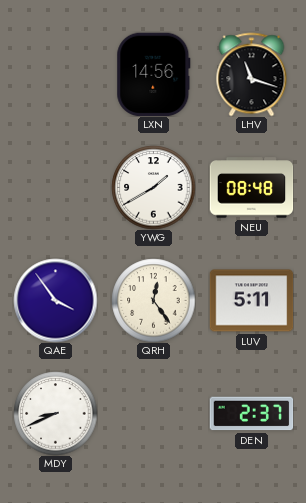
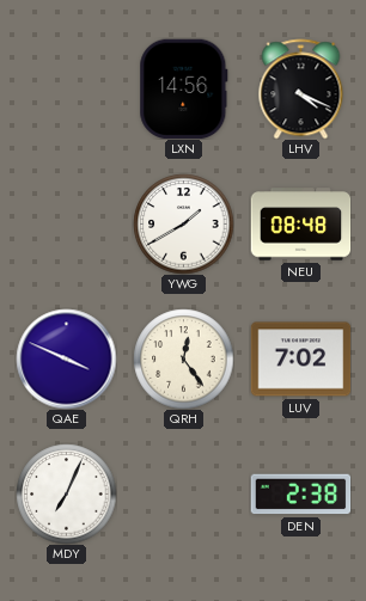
LHV: 11:18 -> 4:19
QAE: 3:54 -> 3:49
LUV: 5:11 -> 7:02
MDY: 8:41 -> 7:04
DEN: 2:37 -> 2:38
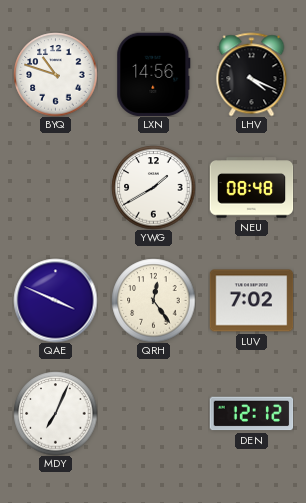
BYQ: none -> 10:48
DEN: 2:38 -> 12:12
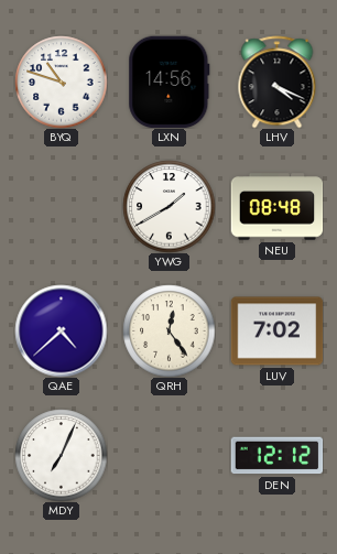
QAE: 3:49 -> 4:38
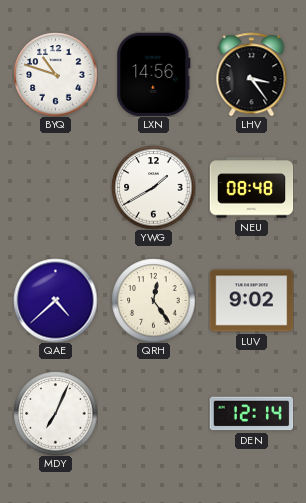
LHV: 4:19 -> 3:24
LUV: 7:02 -> 9:02
DEN: 12:12 -> 12:14
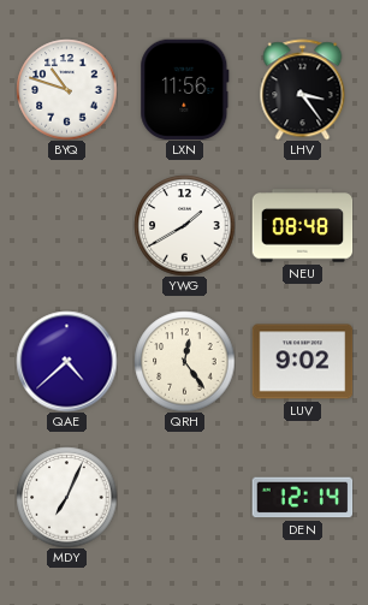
LXN: 14:56 -> 11:56
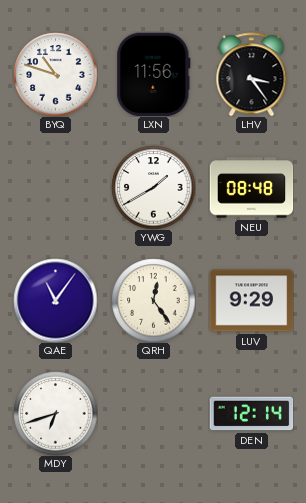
QAE: 4:38 -> 11:06
LUV: 9:02 -> 9:29
MDY: 7:04 -> 6:42
